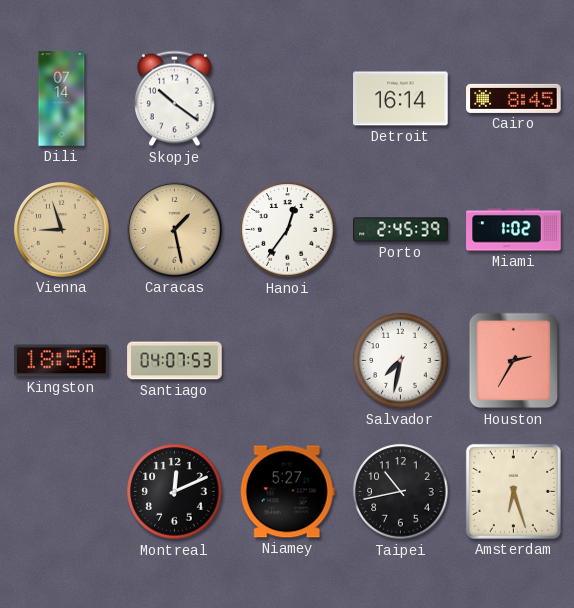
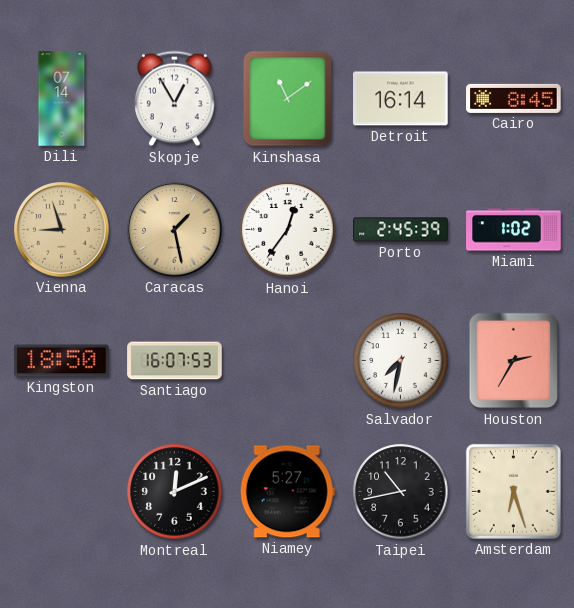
Skopje: 10:21 -> 12:55
Kinshasa: none -> 11:09
Santiago: 04:07 -> 16:07
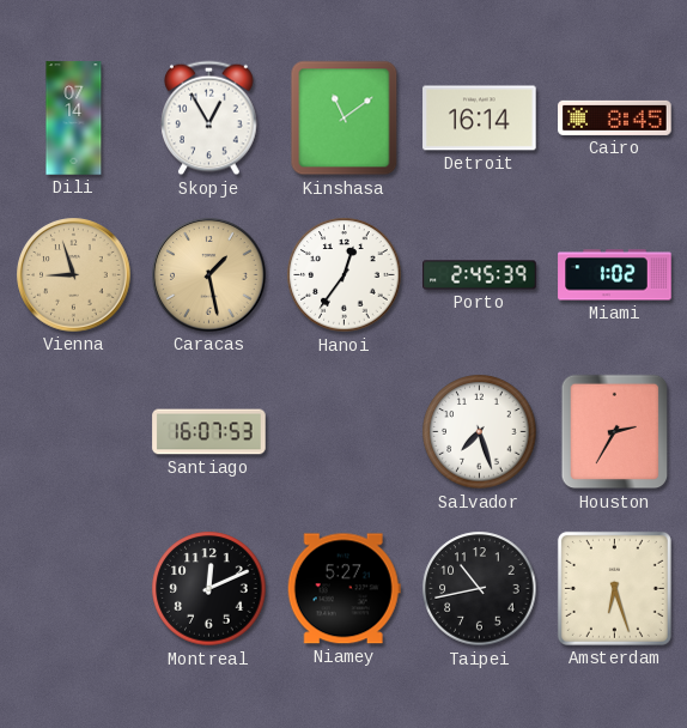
Kingston: 18:50 -> none
Salvador: 7:32 -> 7:27
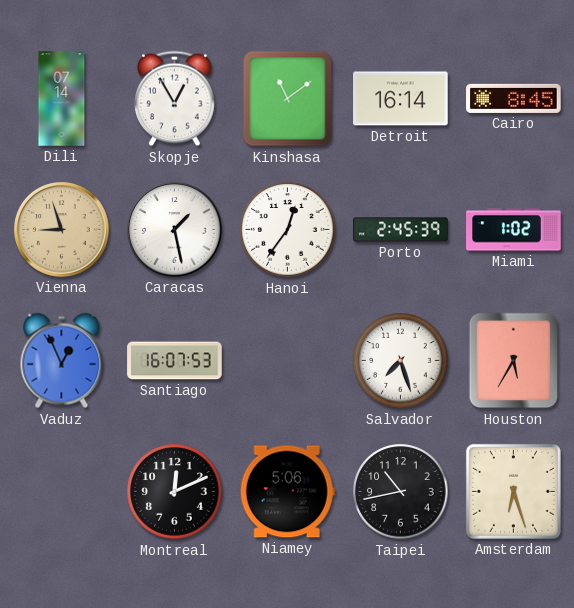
Caracas dial: champagne -> white
Vaduz: none -> 12:56
Houston: 2:35 -> 5:35
Niamey: 5:27 -> 5:06
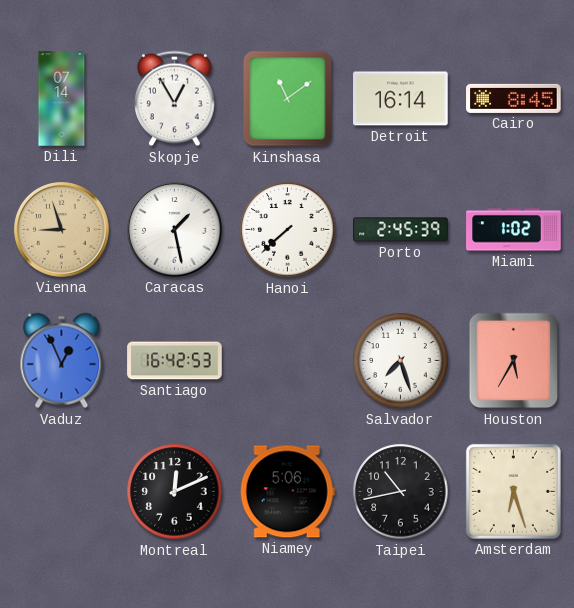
Hanoi: 12:36 -> 7:38
Santiago: 16:07 -> 16:42
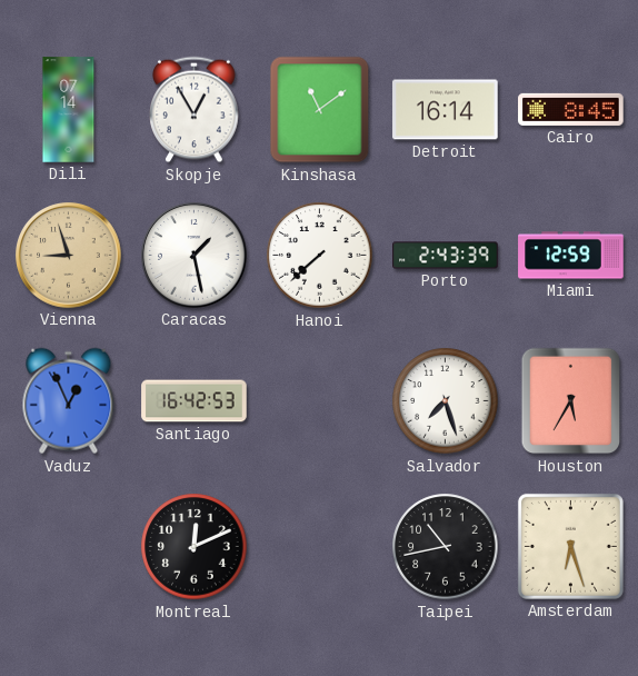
Porto: 2:45 -> 2:43
Miami: 1:02 -> 12:59
Niamey: 5:06 -> none
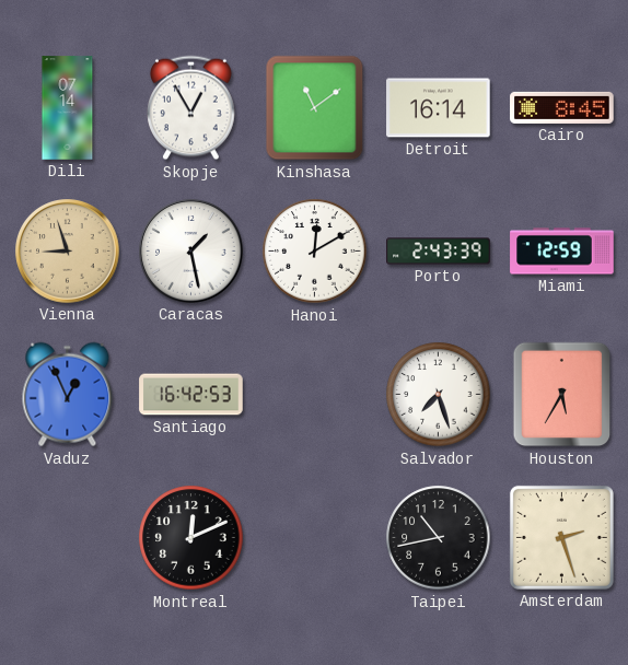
Hanoi: 7:38 -> 12:10
Amsterdam: 6:27 -> 2:27
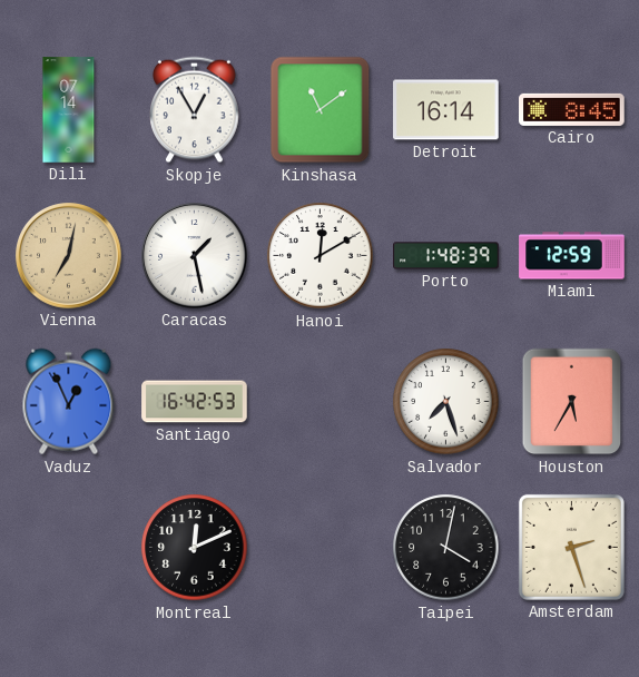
Vienna: 8:57 -> 7:02
Porto: 2:43 -> 1:48
Taipei: 10:43 -> 4:02
